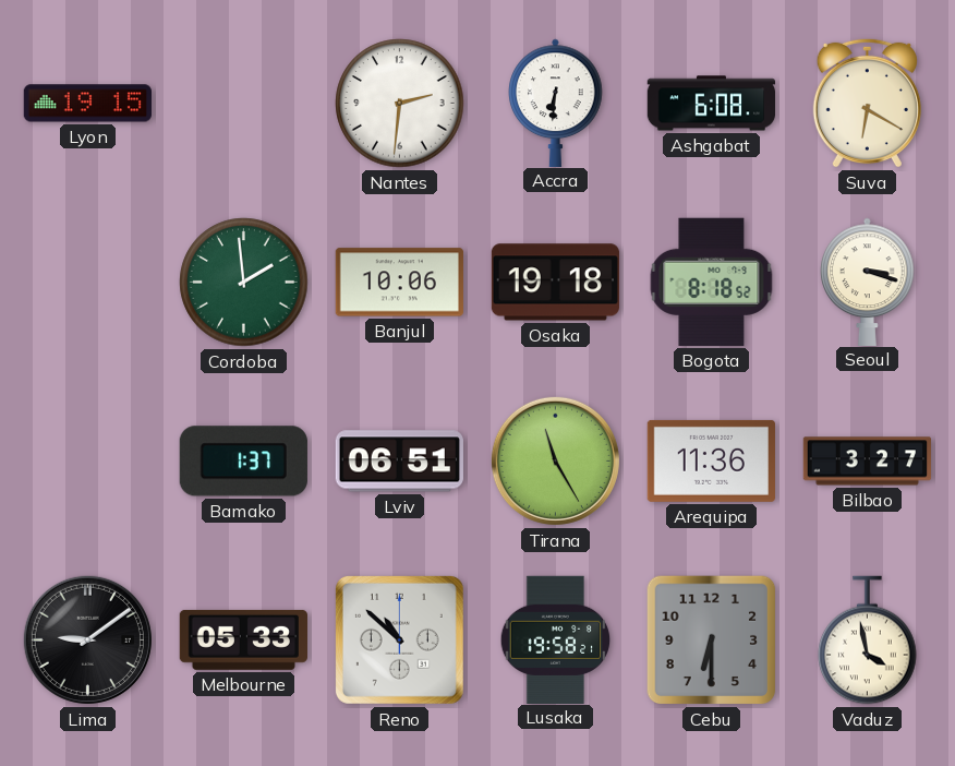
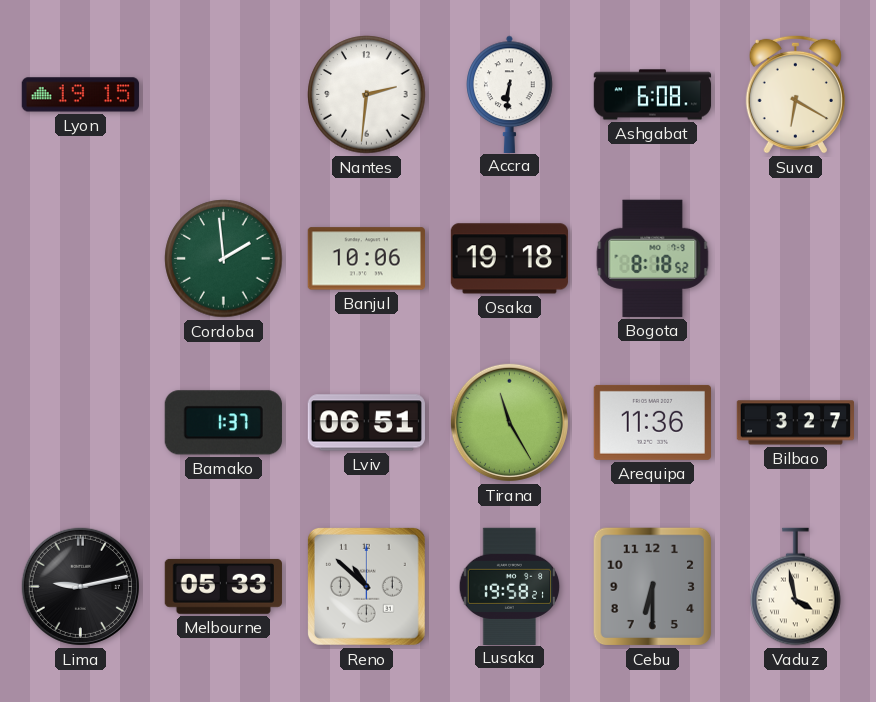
Seoul: 3:18 -> none
Lima: 9:09 -> 9:13
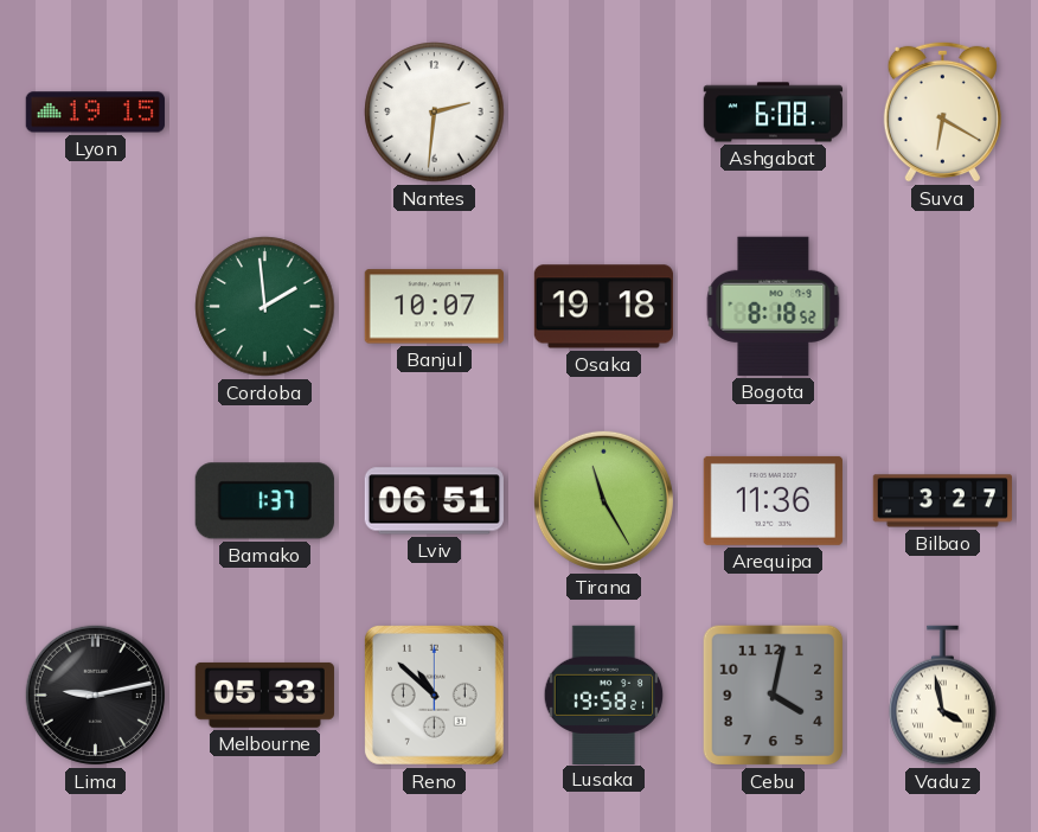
Accra: 6:31 -> none
Banjul: 10:06 -> 10:07
Cebu: 6:30 -> 4:02
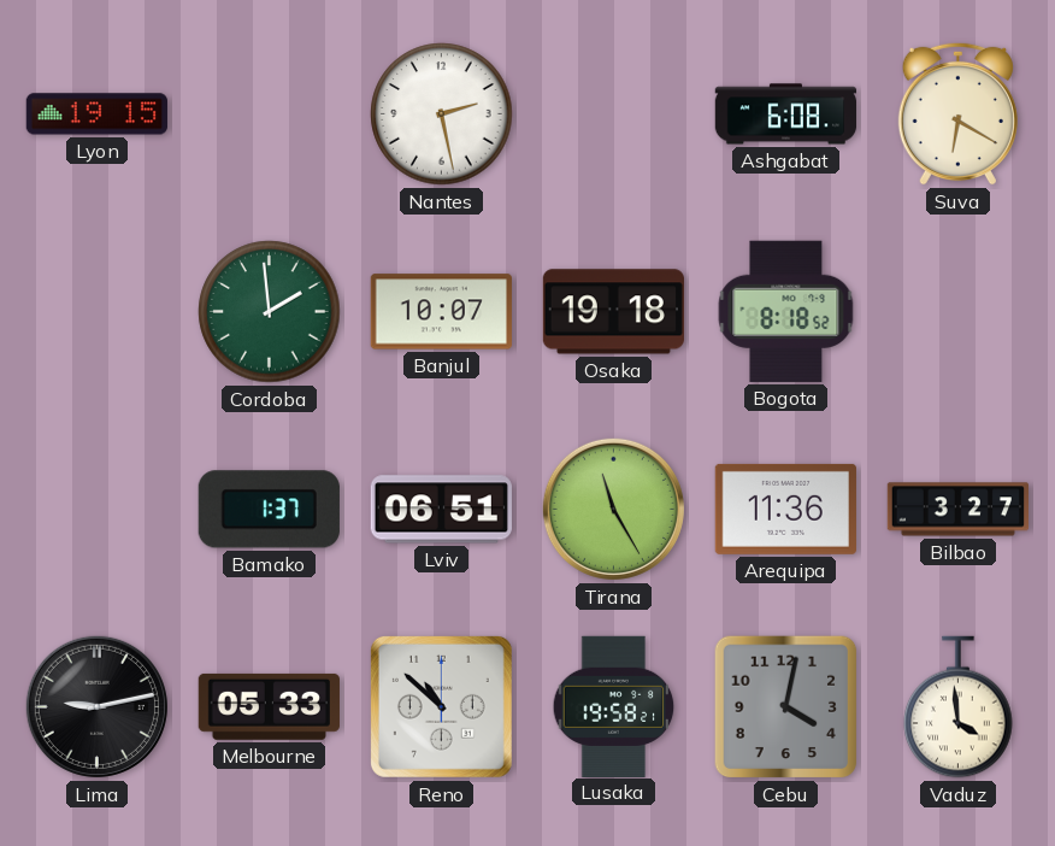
Nantes: 2:31 -> 2:28
Vaduz: 3:58 -> 3:59
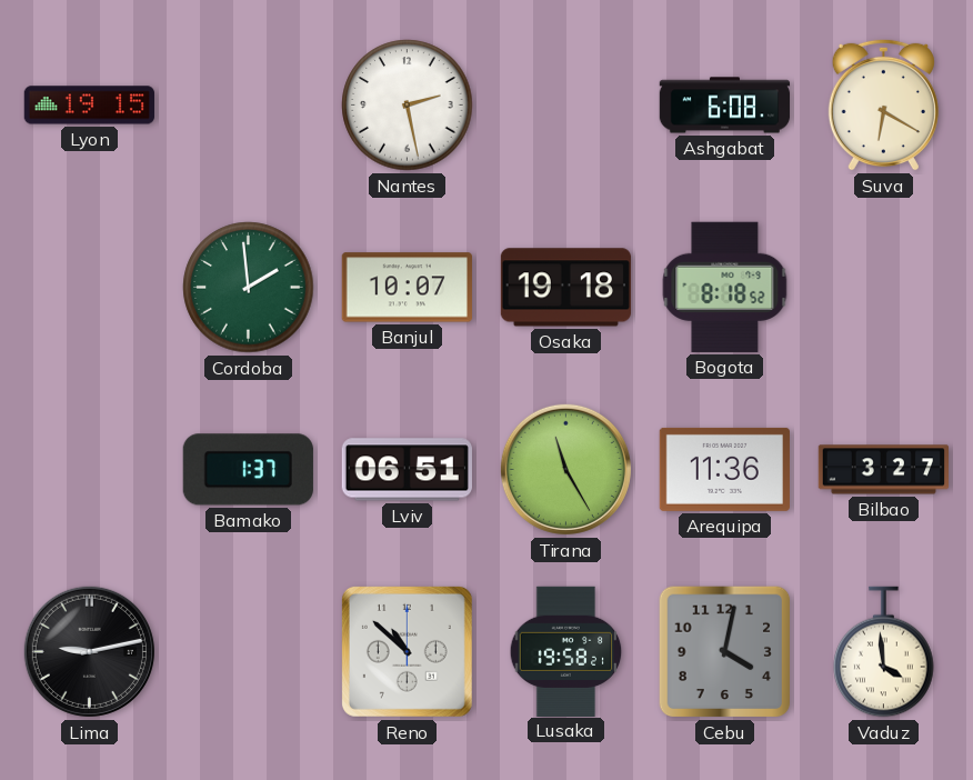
Melbourne: 05:33 -> none
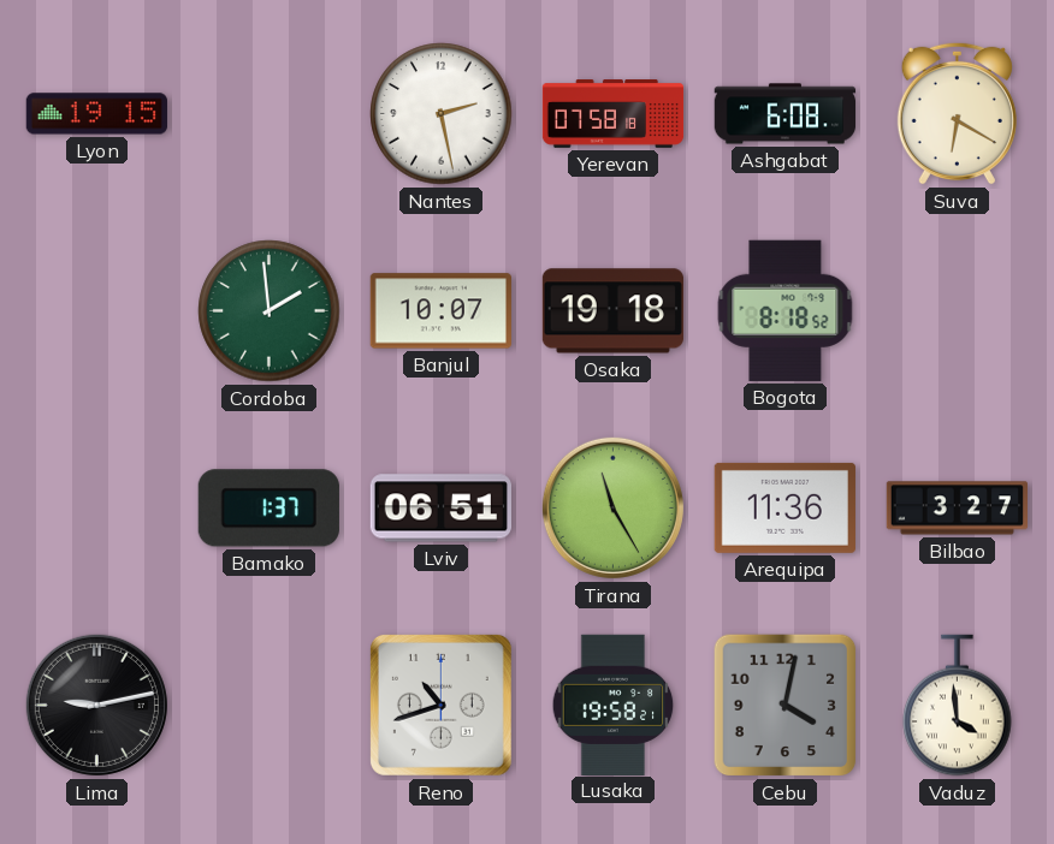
Yerevan: none -> 07:58
Reno: 10:52 -> 10:42
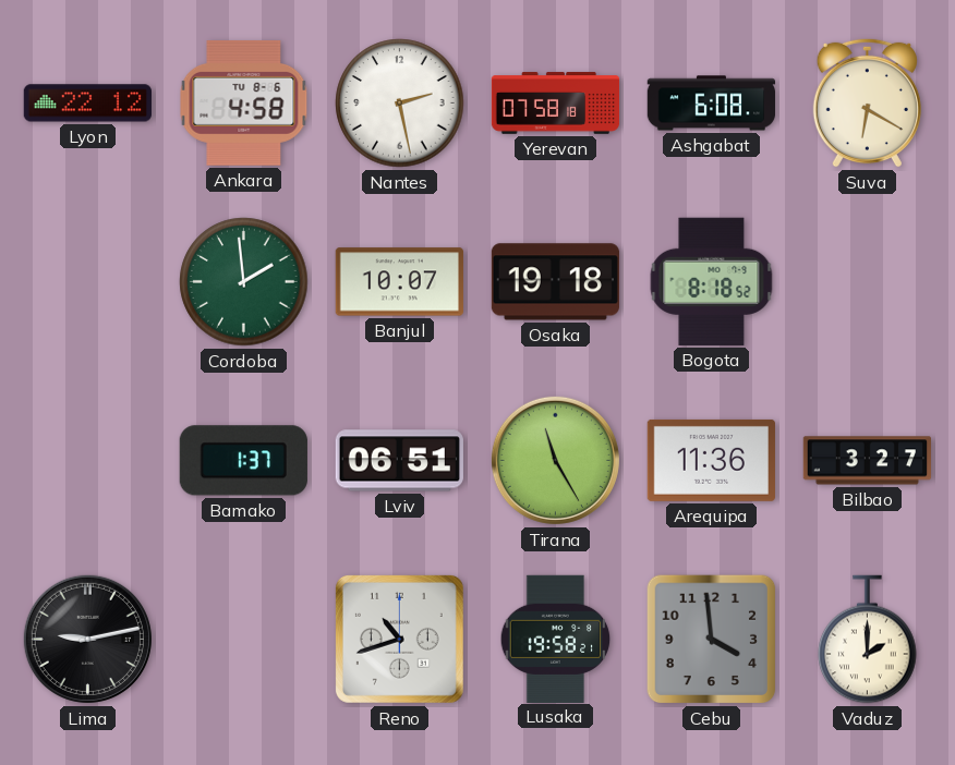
Lyon: 19:15 -> 22:12
Ankara: none -> 4:58
Cebu: 4:02 -> 3:59
Vaduz: 3:59 -> 2:00
